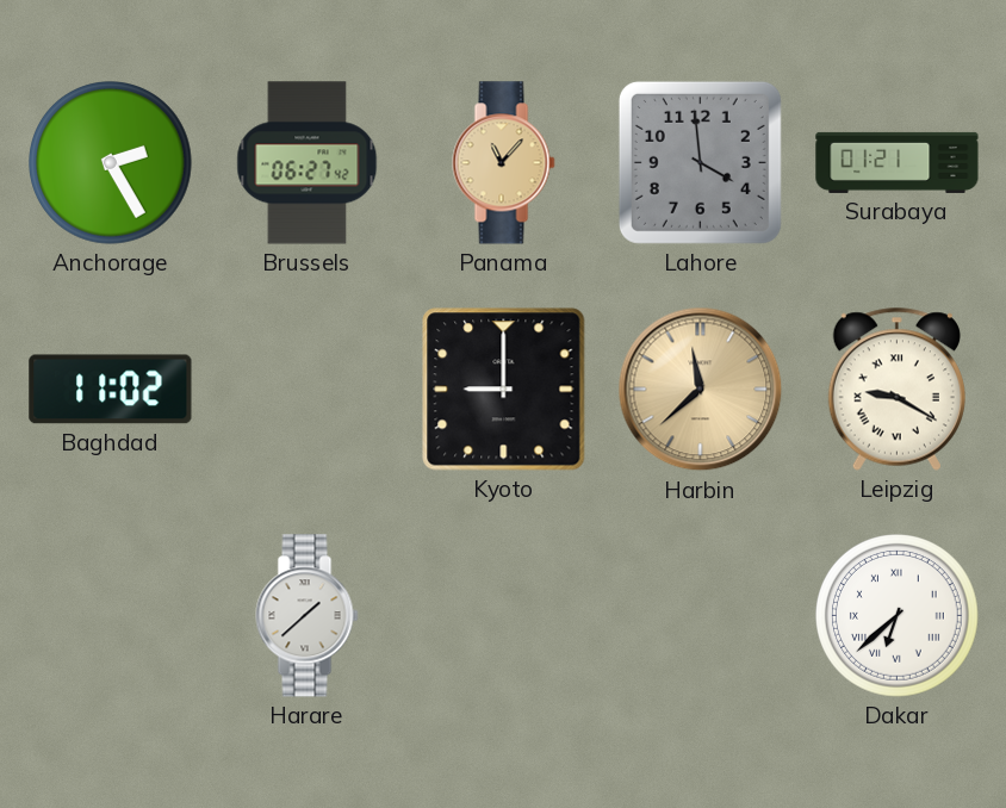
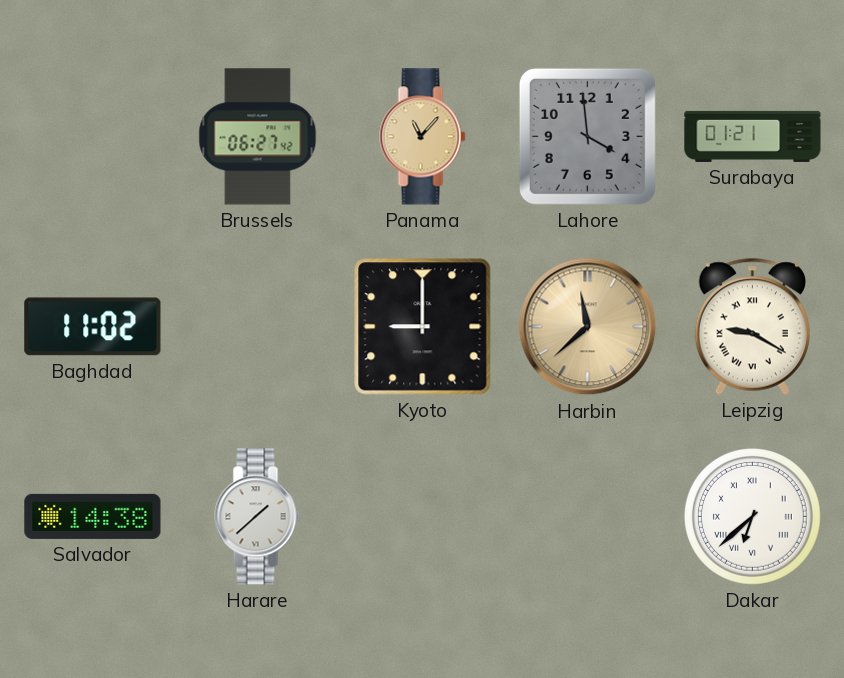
Anchorage: 2:25 -> none
Salvador: none -> 14:38
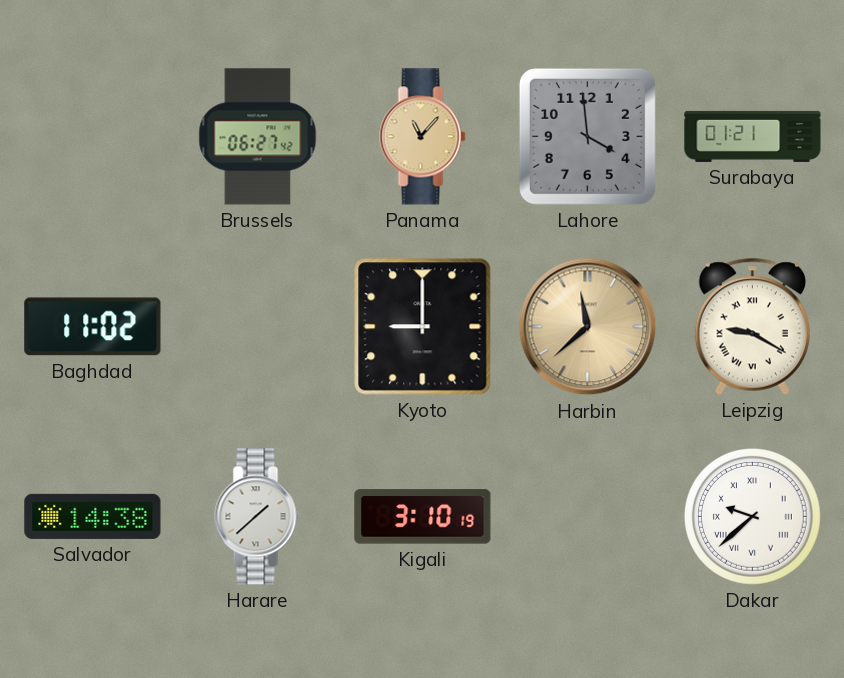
Kigali: none -> 3:10
Dakar: 6:38 -> 9:38
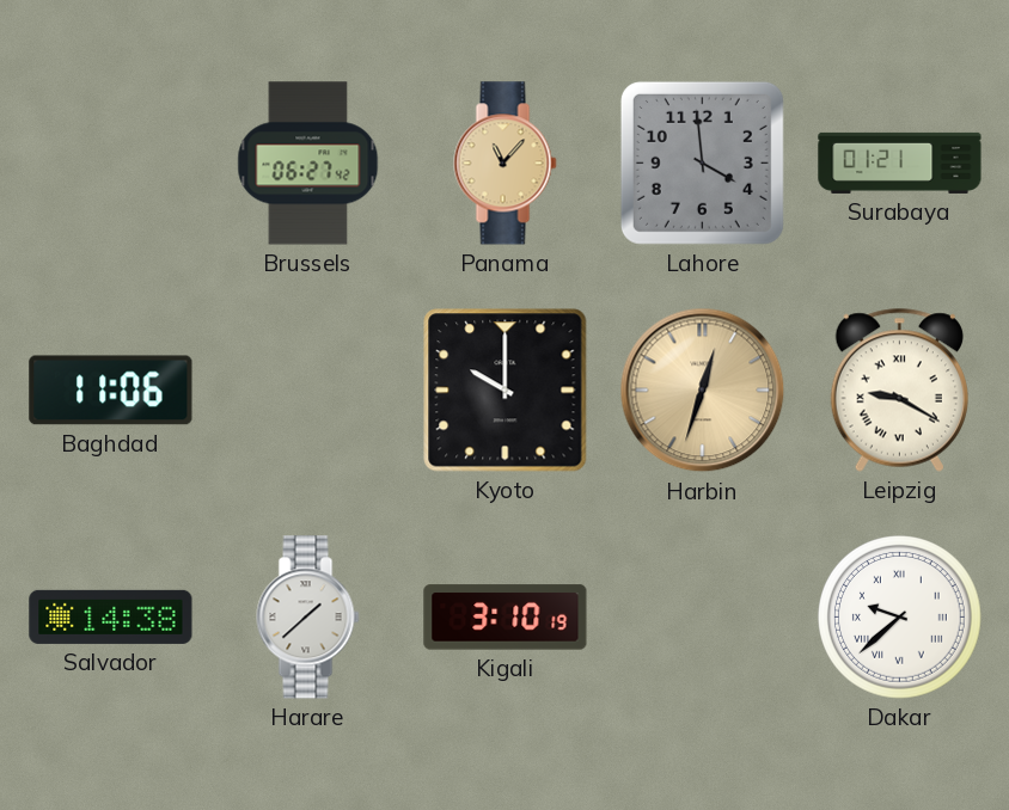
Baghdad: 11:02 -> 11:06
Kyoto: 9:00 -> 10:00
Harbin: 11:38 -> 12:33
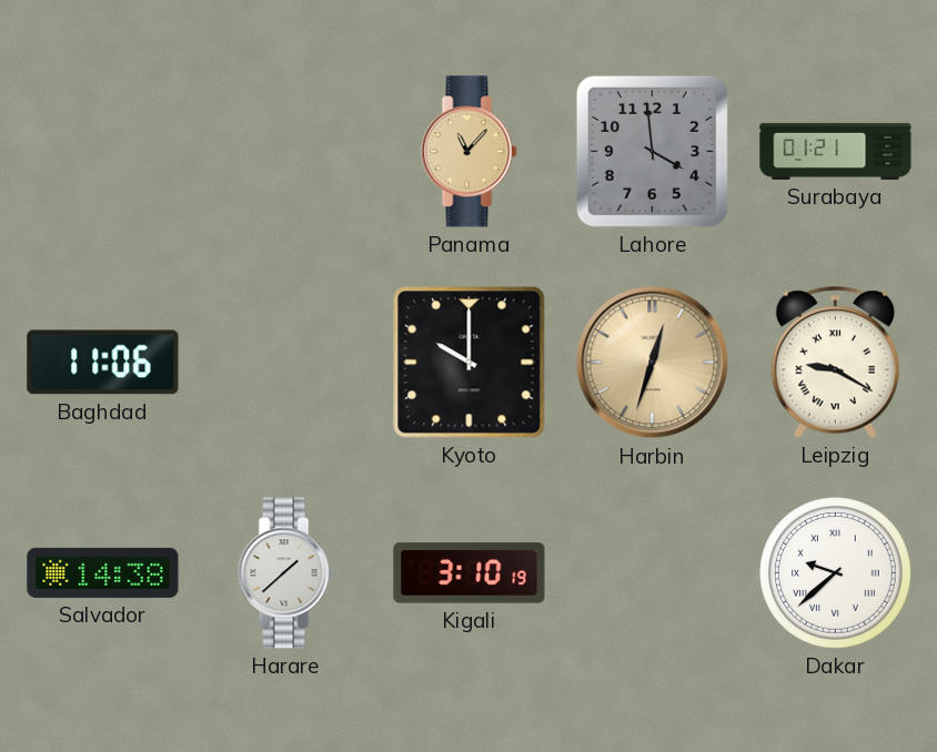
Brussels: 06:27 -> none
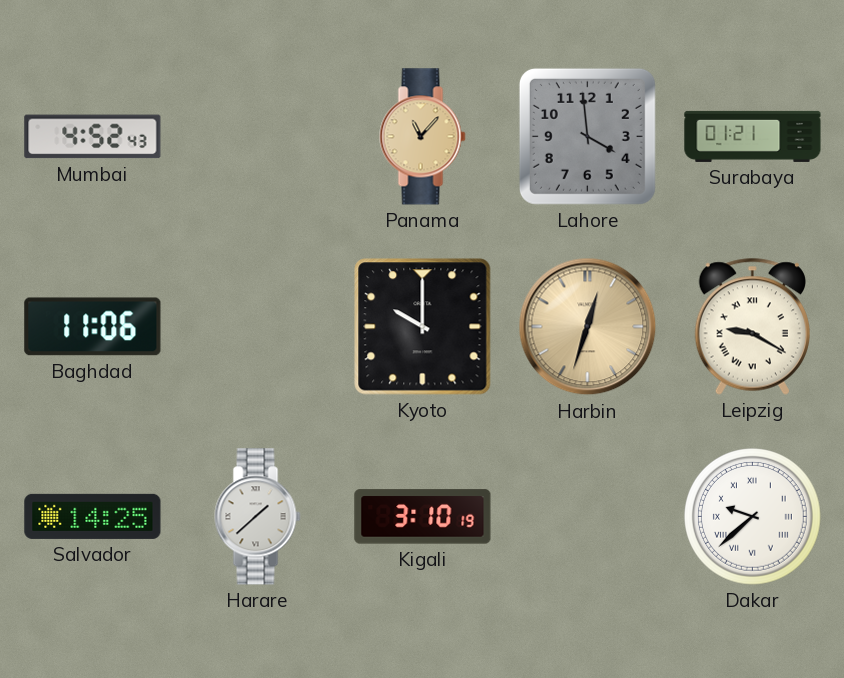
Mumbai: none -> 4:52
Salvador: 14:38 -> 14:25
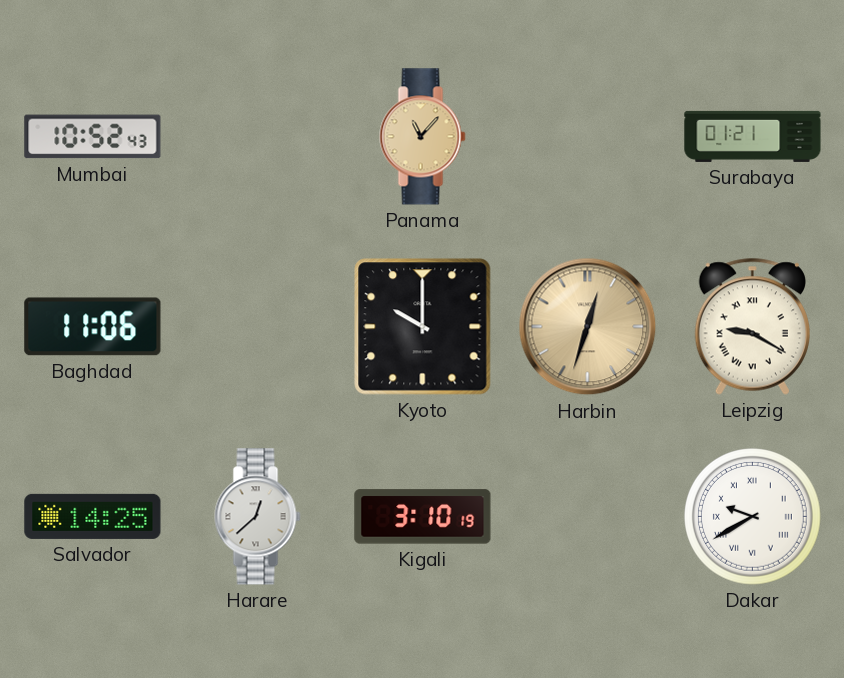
Mumbai: 4:52 -> 10:52
Lahore: 3:59 -> none
Harare: 1:38 -> 12:38
Dakar: 9:38 -> 9:40
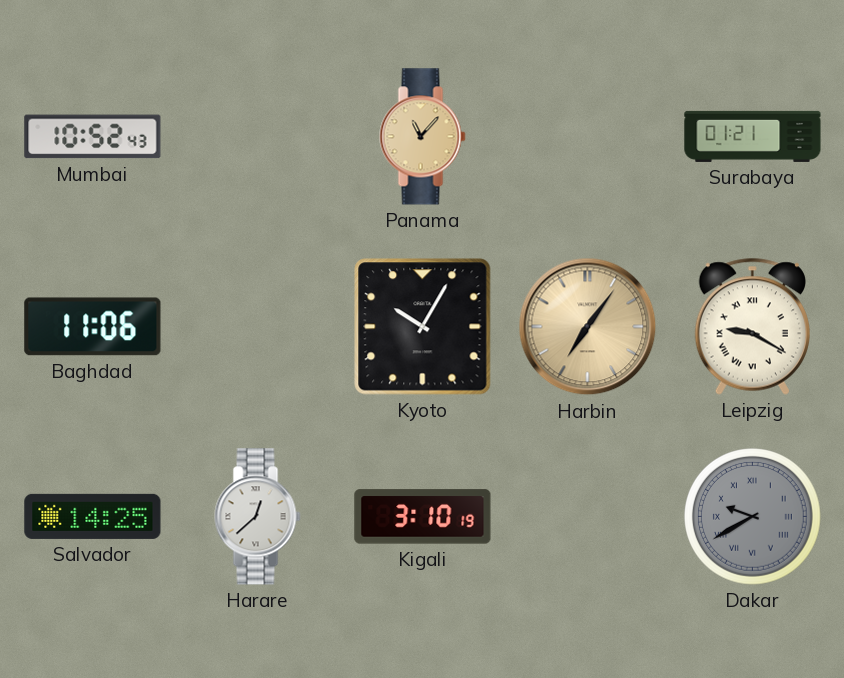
Kyoto: 10:00 -> 10:05
Harbin: 12:33 -> 7:06
Dakar dial: white -> grey
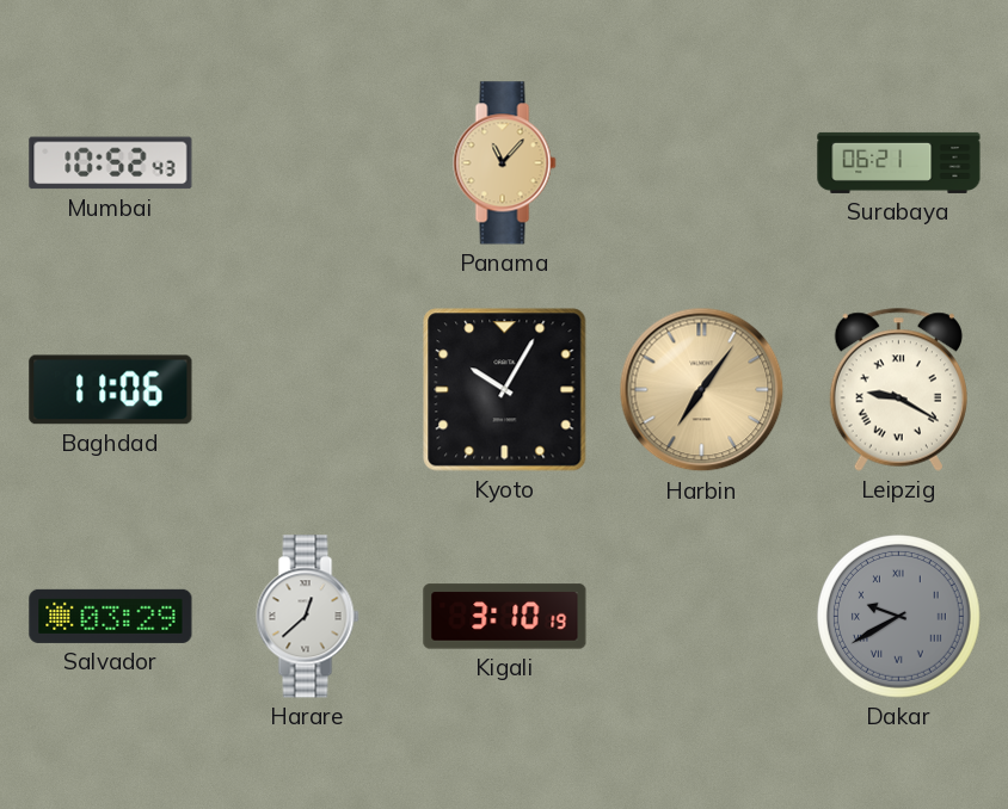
Surabaya: 01:21 -> 06:21
Salvador: 14:25 -> 03:29
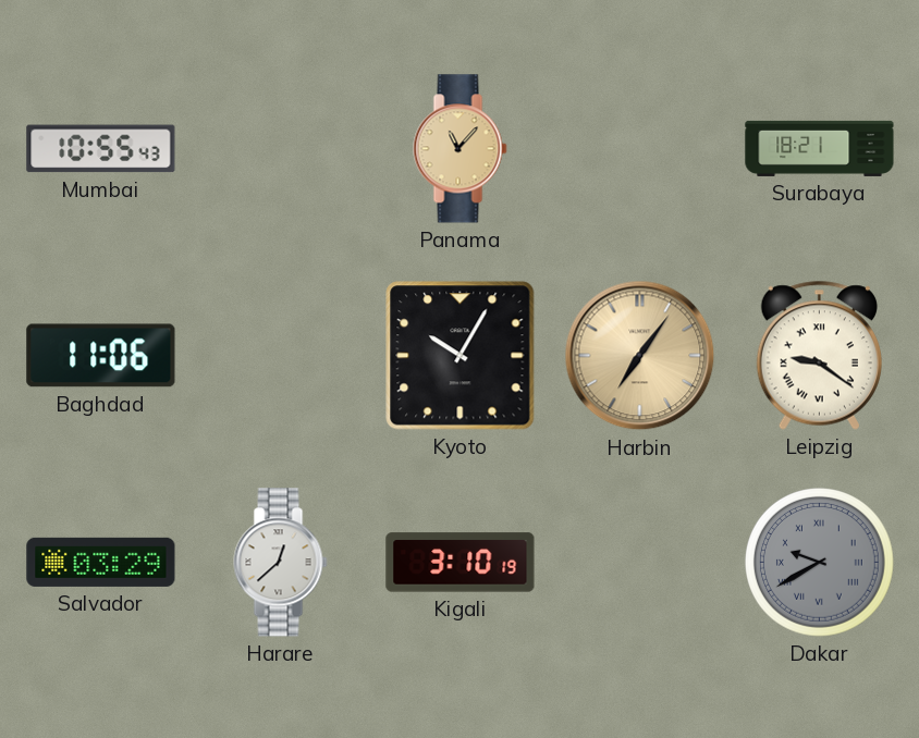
Mumbai: 10:52 -> 10:55
Surabaya: 06:21 -> 18:21
Leipzig: 9:20 -> 9:21
